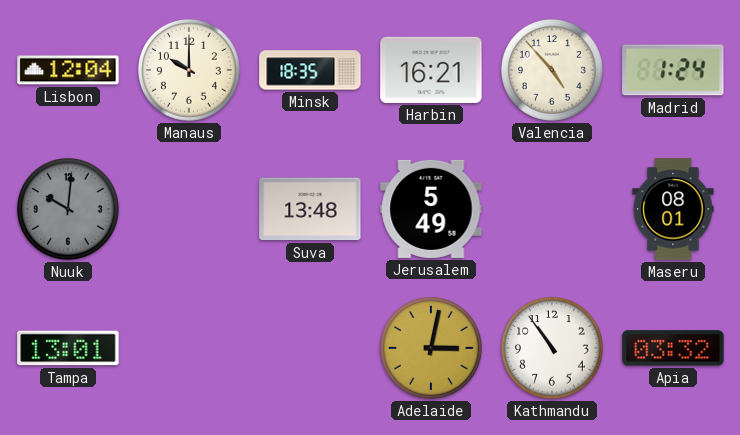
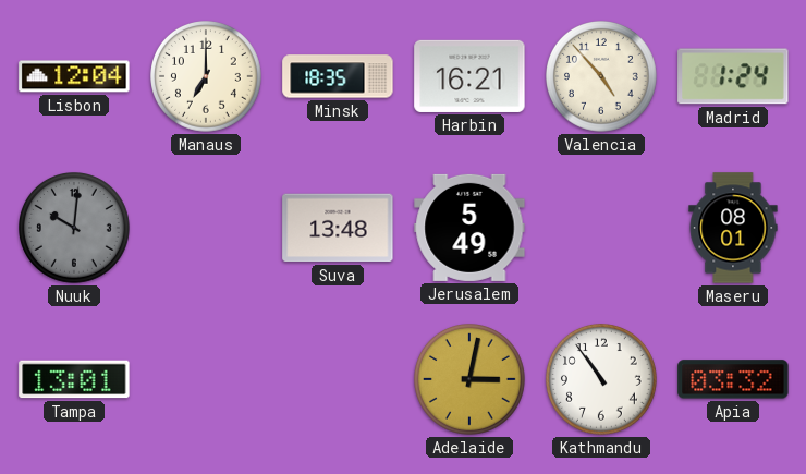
Manaus: 10:00 -> 7:00
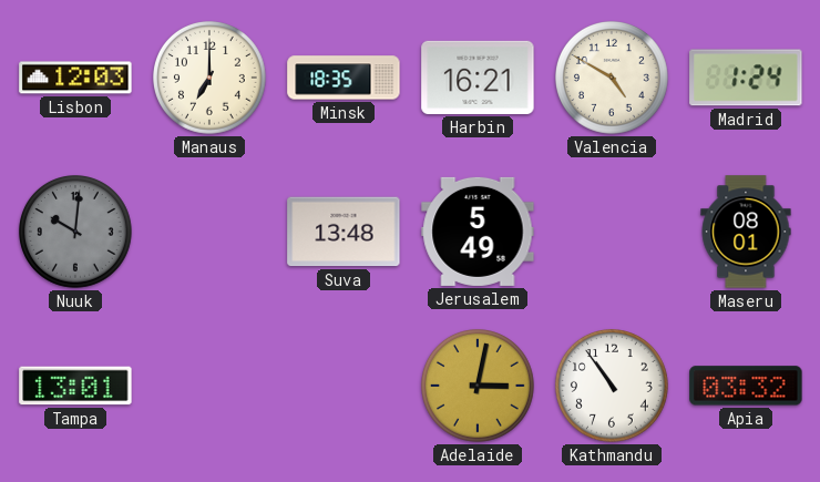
Lisbon: 12:04 -> 12:03
Valencia: 4:53 -> 4:50
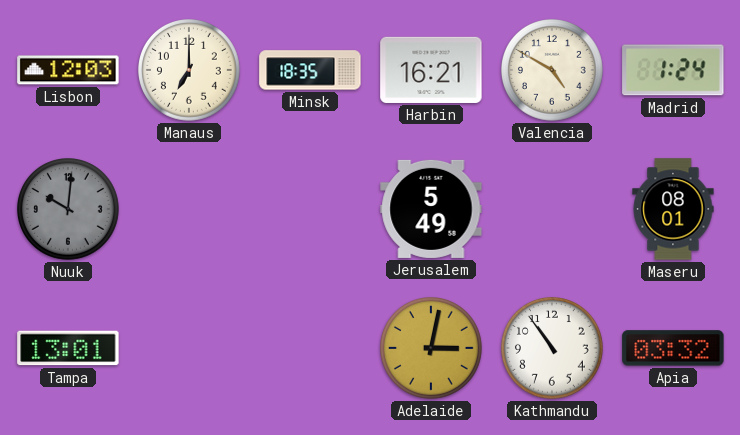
Suva: 13:48 -> none
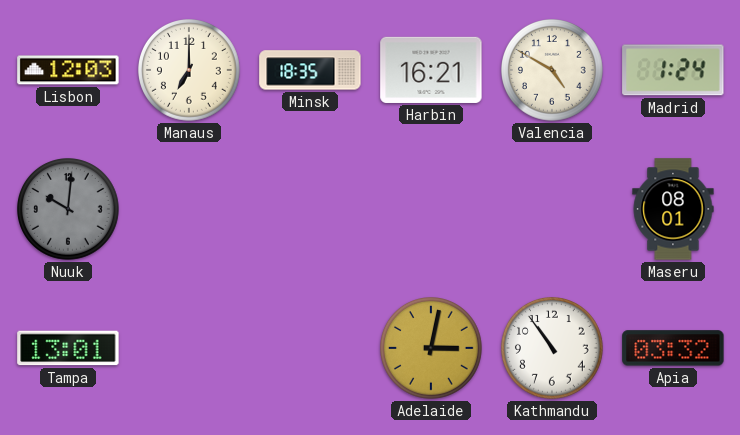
Jerusalem: 5:49 -> none
